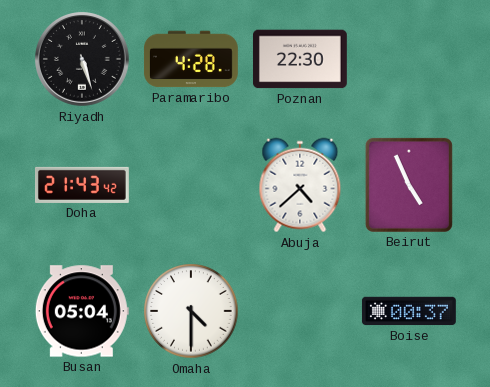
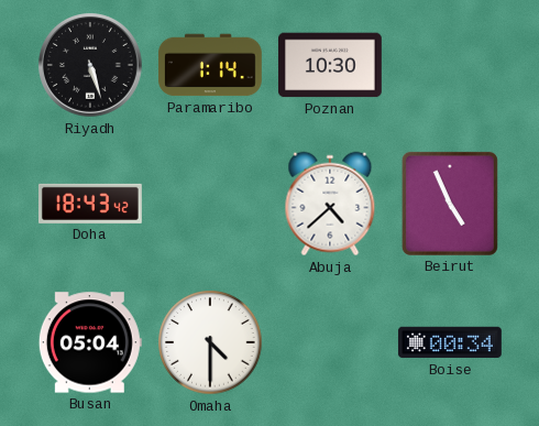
Paramaribo: 4:28 -> 1:14
Poznan: 22:30 -> 10:30
Doha: 21:43 -> 18:43
Boise: 00:37 -> 00:34
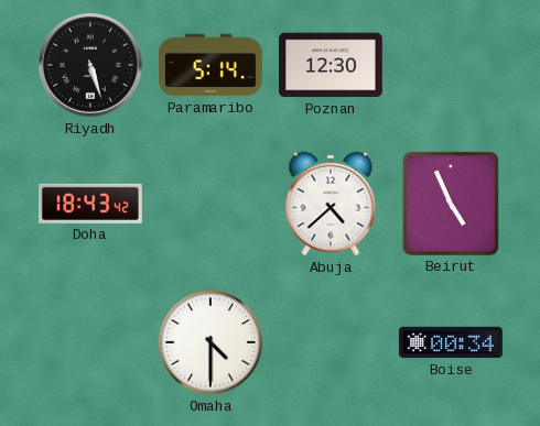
Paramaribo: 1:14 -> 5:14
Poznan: 10:30 -> 12:30
Busan: 05:04 -> none
